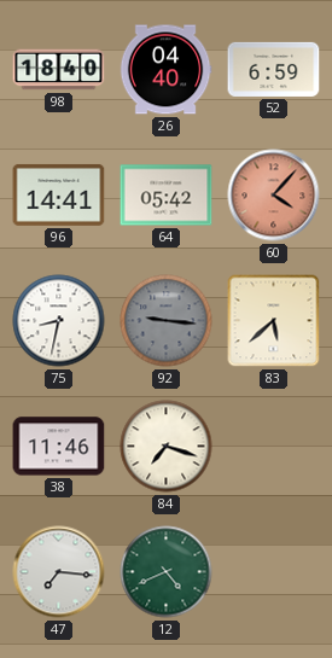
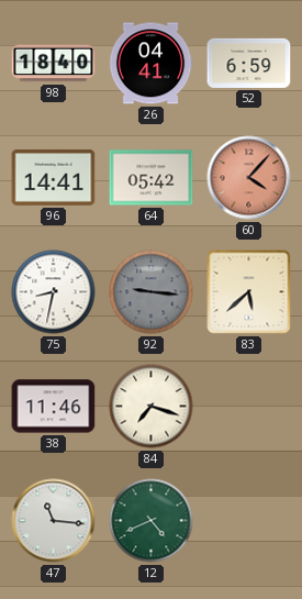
26: 04:40 -> 04:41
47: 7:16 -> 11:16
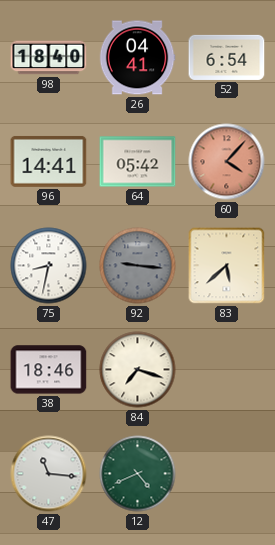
52: 6:59 -> 6:54
38: 11:46 -> 18:46
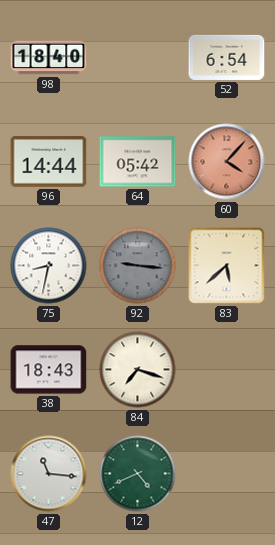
26: 04:41 -> none
96: 14:41 -> 14:44
38: 18:46 -> 18:43
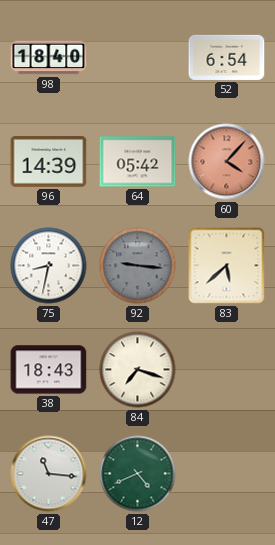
96: 14:44 -> 14:39
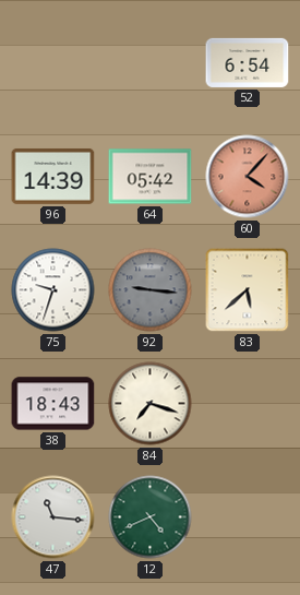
98: 18:40 -> none
75: 8:32 -> 9:33
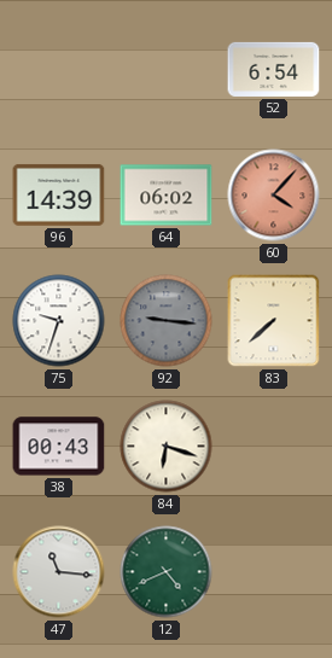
64: 05:42 -> 06:02
83: 5:38 -> 7:38
38: 18:43 -> 00:43
84: 7:18 -> 6:18
